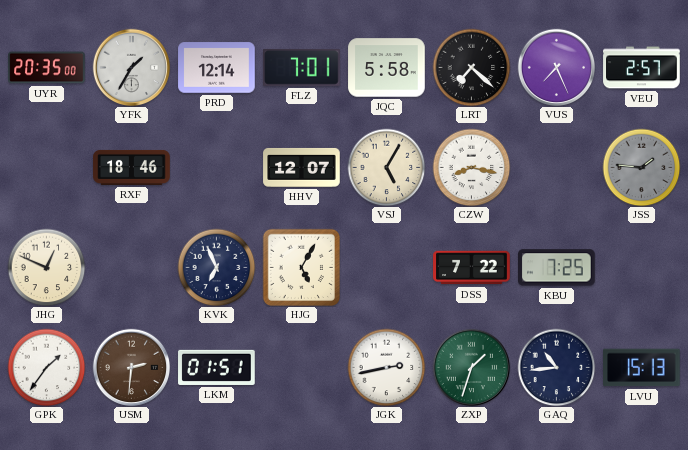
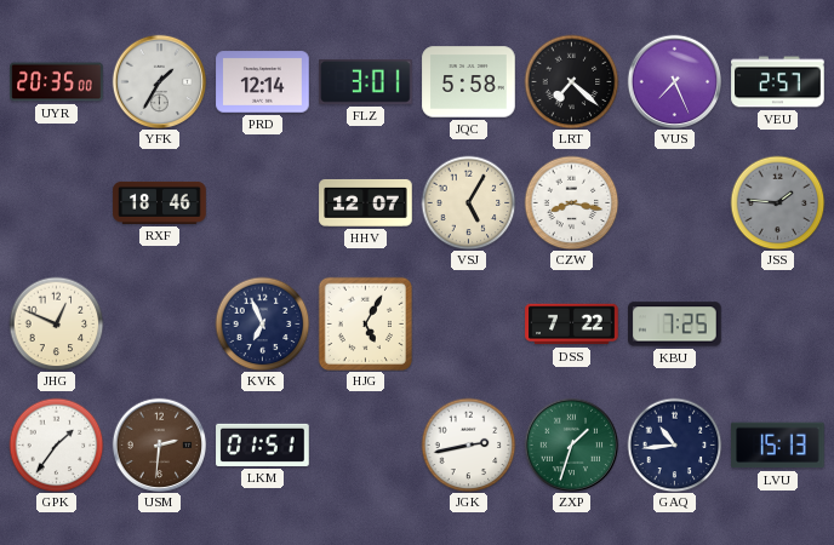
FLZ: 7:01 -> 3:01
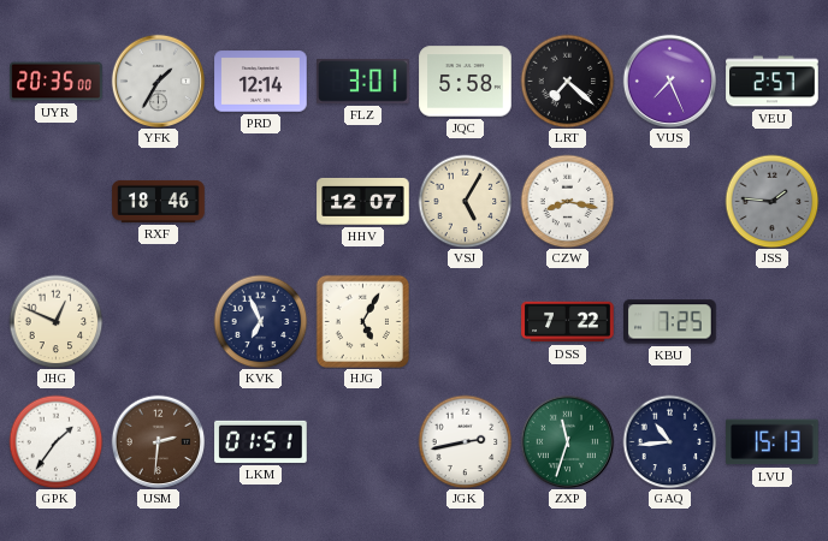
ZXP: 1:33 -> 11:33
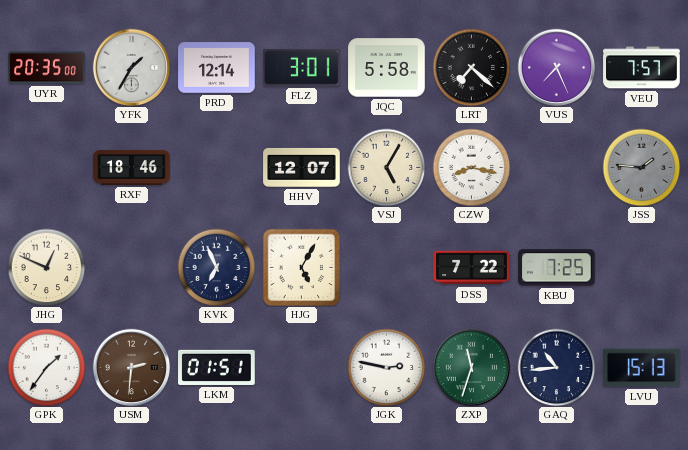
VEU: 2:57 -> 7:57
JGK: 2:43 -> 2:47
